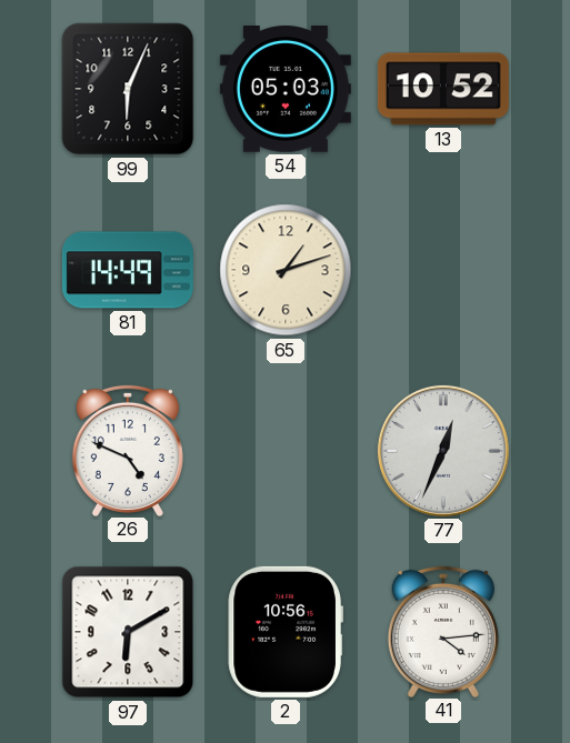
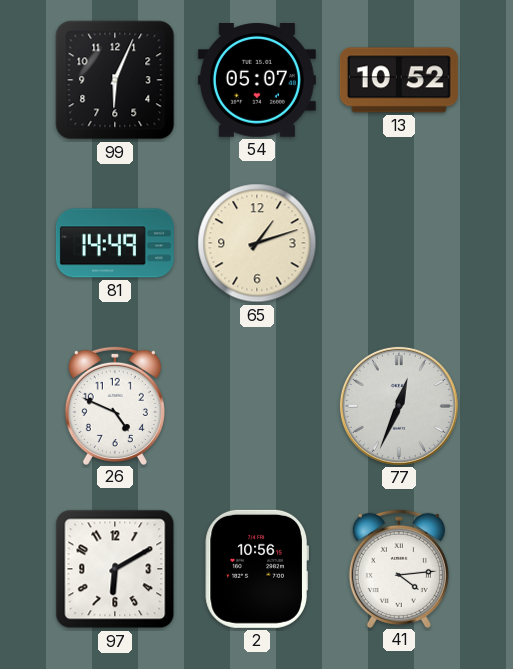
54: 05:03 -> 05:07
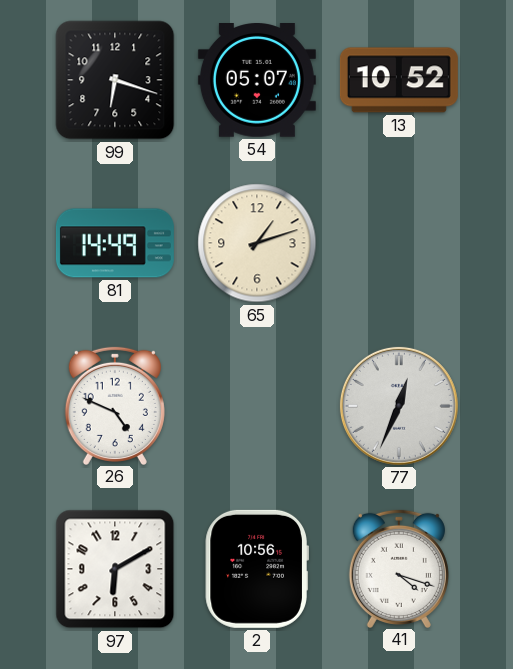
99: 6:04 -> 6:18
41: 4:14 -> 4:18
